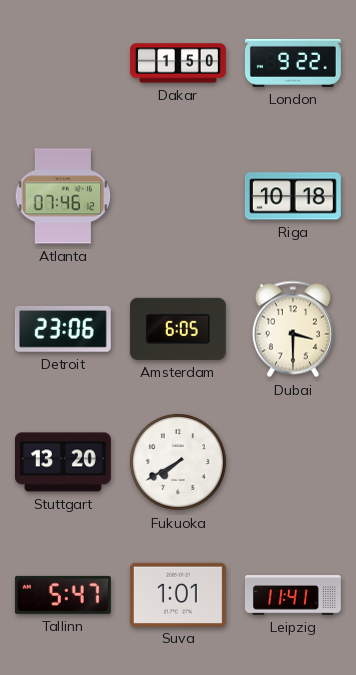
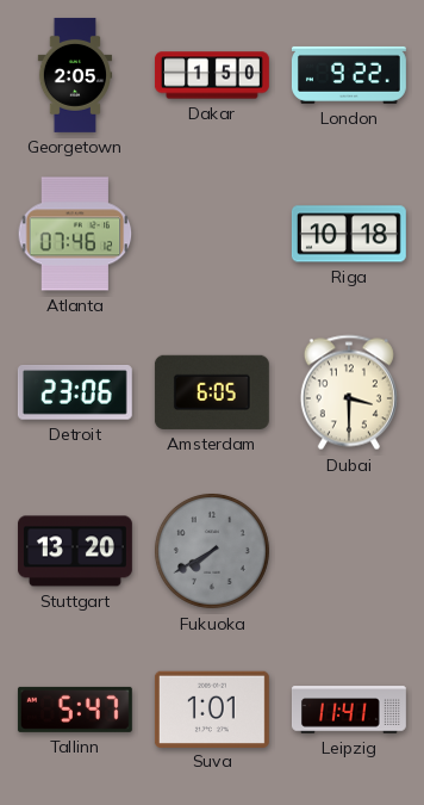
Georgetown: none -> 2:05
Fukuoka dial: white -> grey
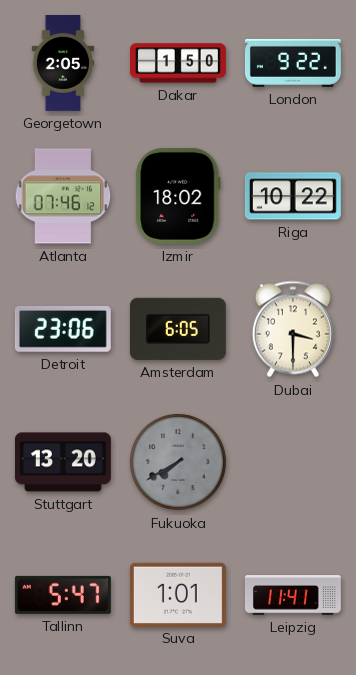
Izmir: none -> 18:02
Riga: 10:18 -> 10:22
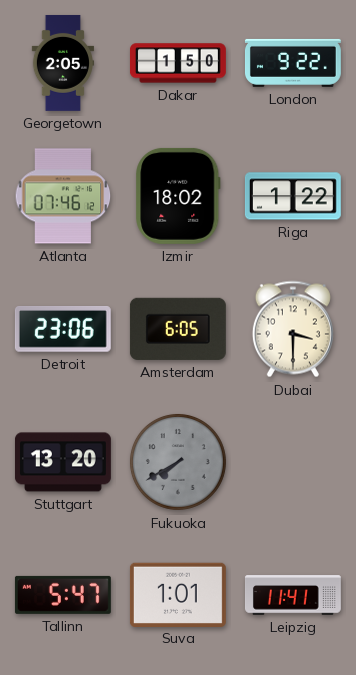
Riga: 10:22 -> 1:22
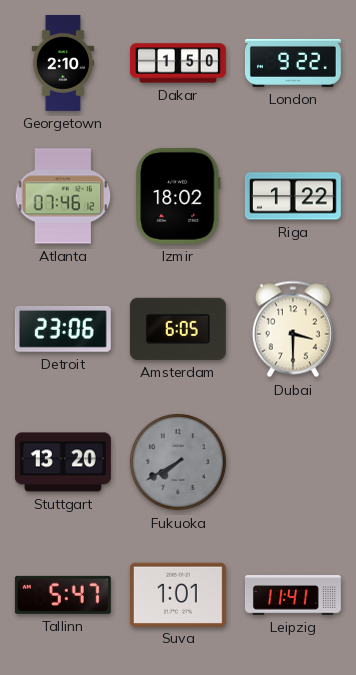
Georgetown: 2:05 -> 2:10
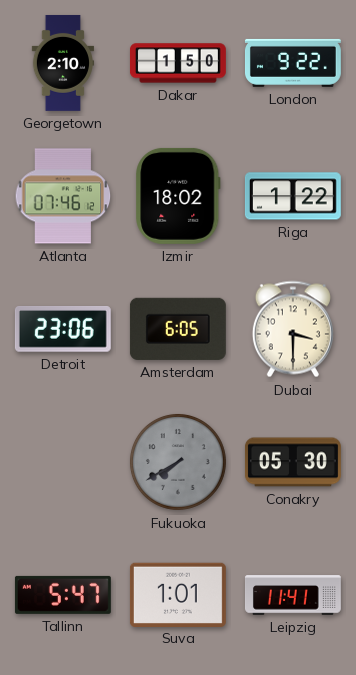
Stuttgart: 13:20 -> none
Conakry: none -> 05:30
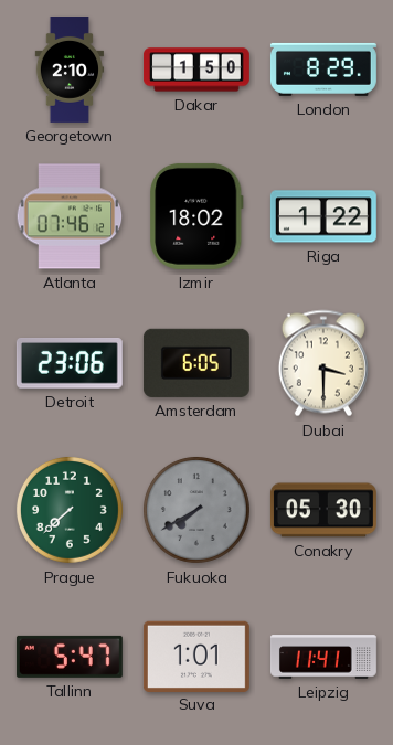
London: 9:22 -> 8:29
Prague: none -> 7:38
